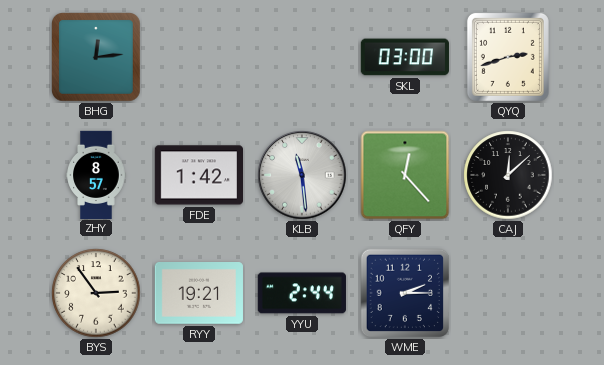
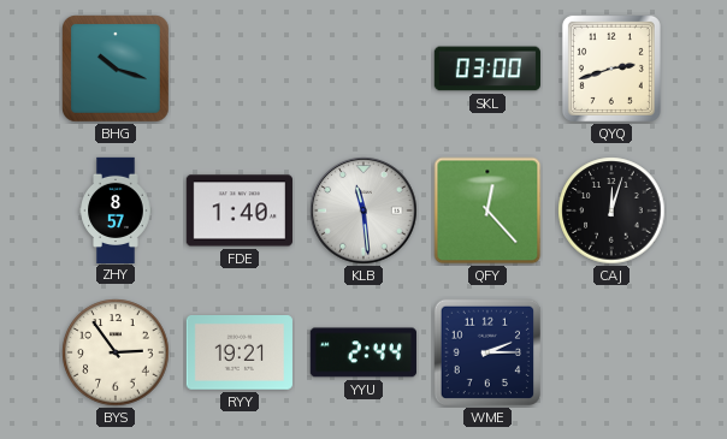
BHG: 12:14 -> 10:18
FDE: 1:42 -> 1:40
CAJ: 12:08 -> 12:03
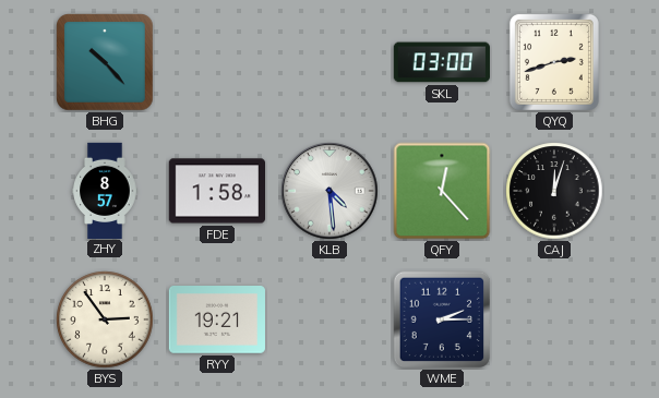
BHG: 10:18 -> 10:23
FDE: 1:40 -> 1:58
KLB: 11:29 -> 4:29
YYU: 2:44 -> none
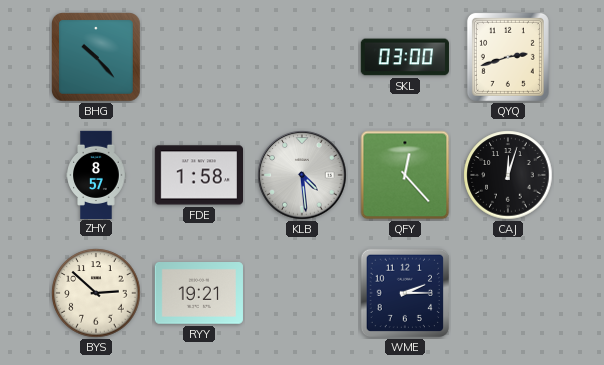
BYS: 2:54 -> 2:52
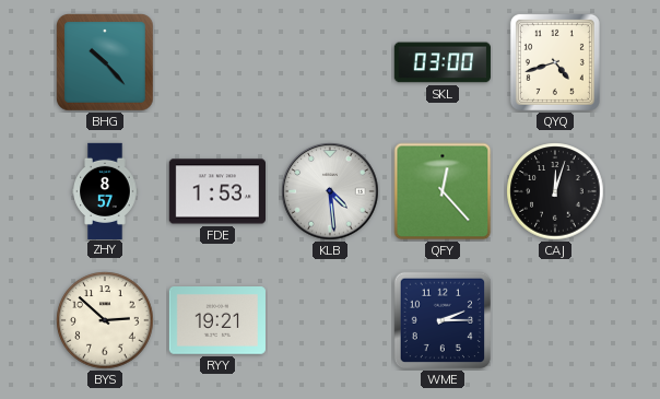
QYQ: 2:42 -> 4:42
FDE: 1:58 -> 1:53
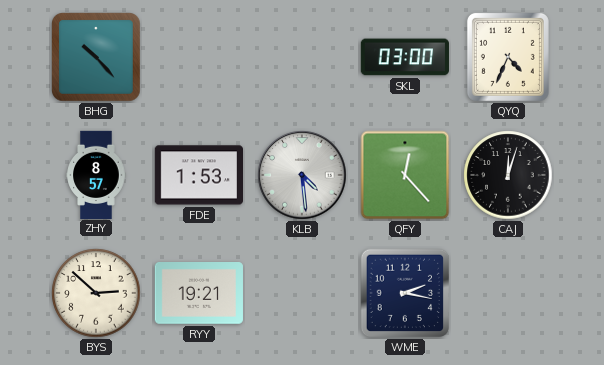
QYQ: 4:42 -> 4:34
WME: 2:15 -> 2:17
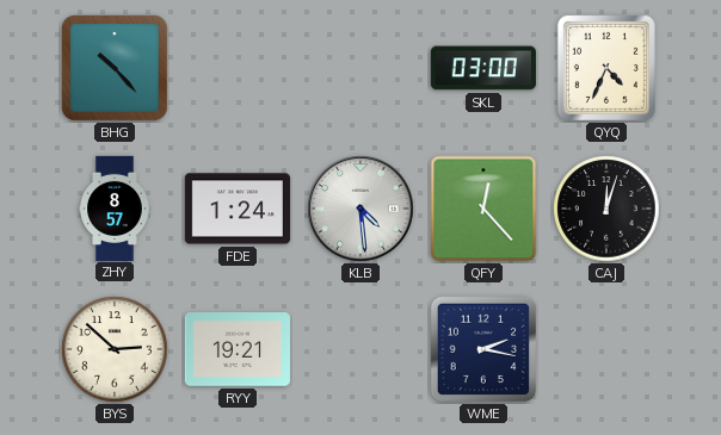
FDE: 1:53 -> 1:24
